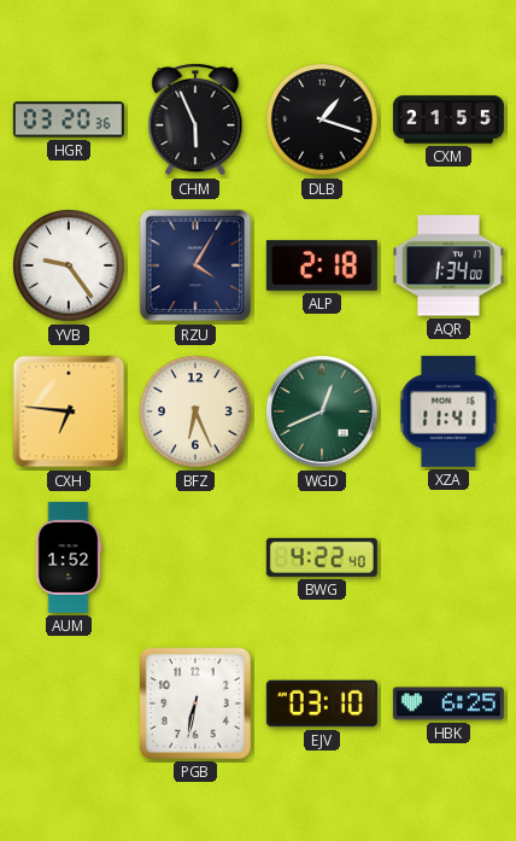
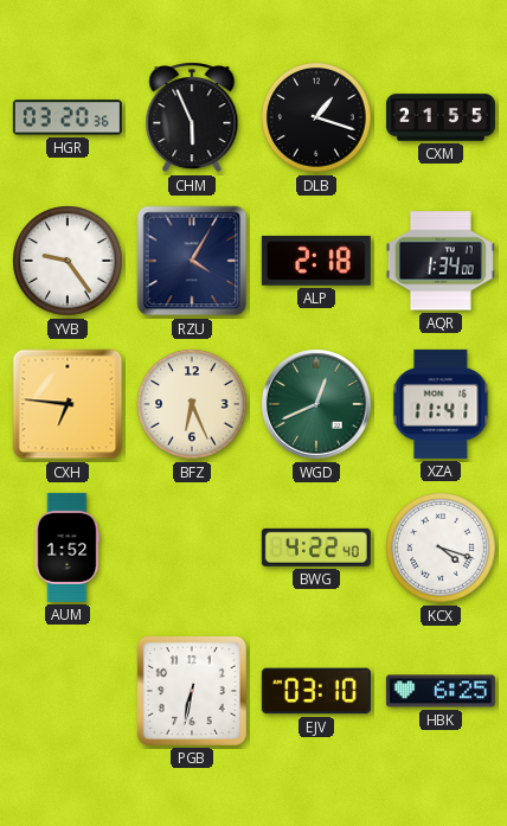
KCX: none -> 4:18
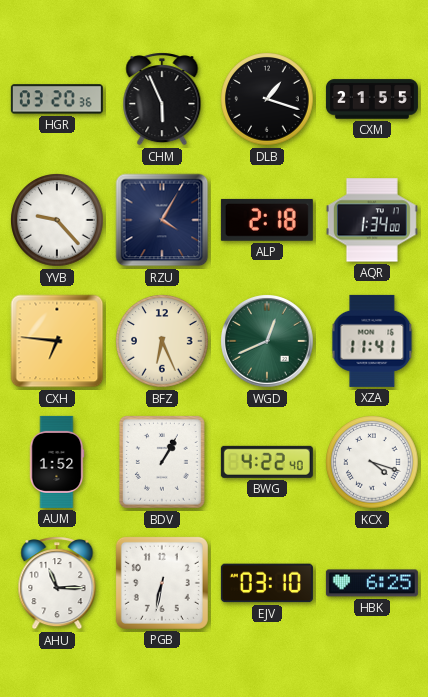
YVB: 9:24 -> 9:23
BDV: none -> 1:05
AHU: none -> 11:15
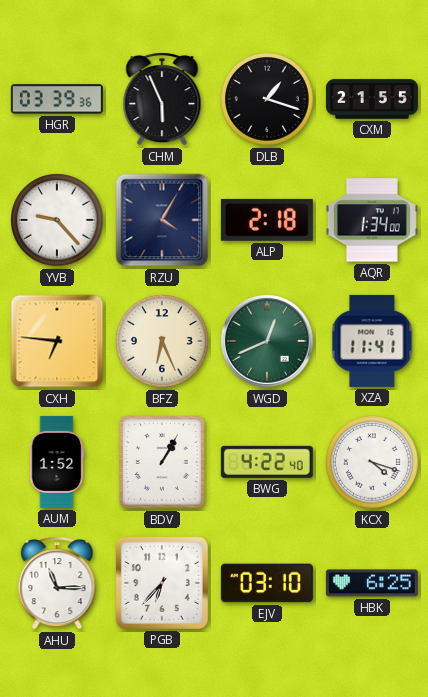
HGR: 03:20 -> 03:39
PGB: 6:32 -> 6:37
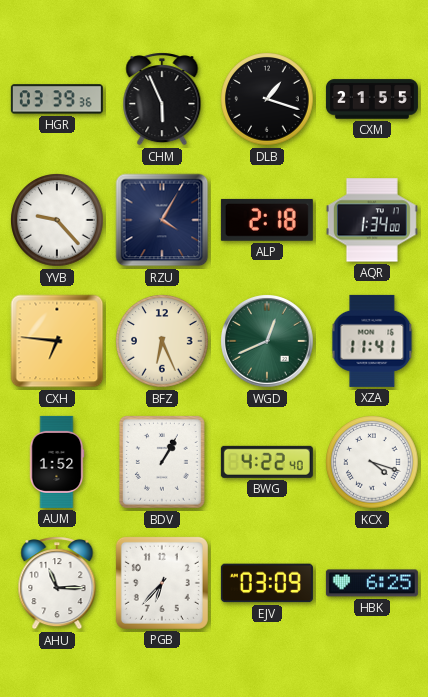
EJV: 03:10 -> 03:09
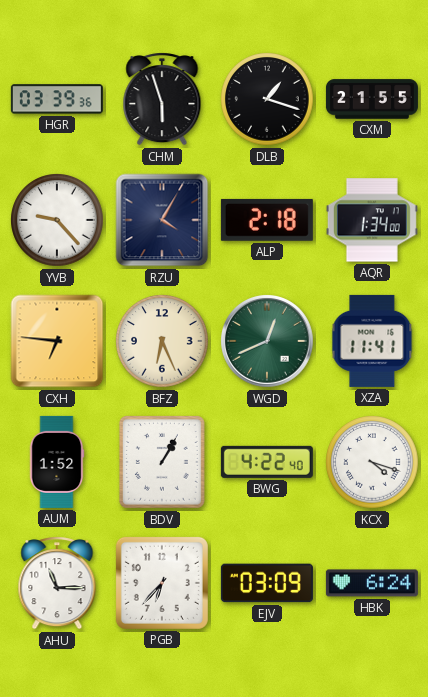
CHM: 5:56 -> 5:57
HBK: 6:25 -> 6:24
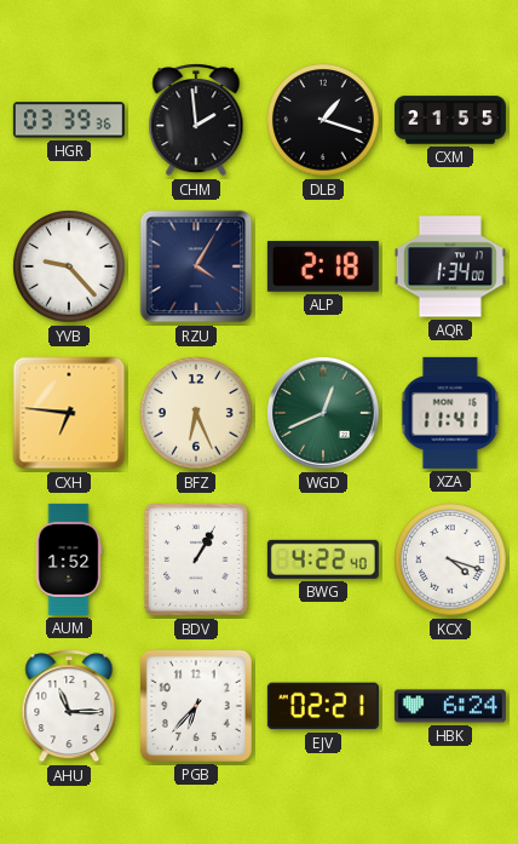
CHM: 5:57 -> 1:59
EJV: 03:09 -> 02:21
